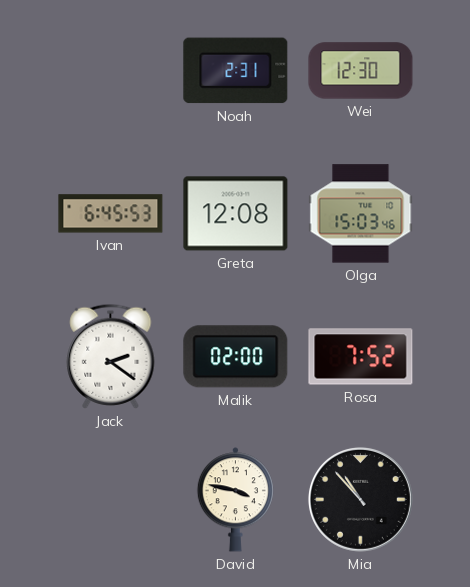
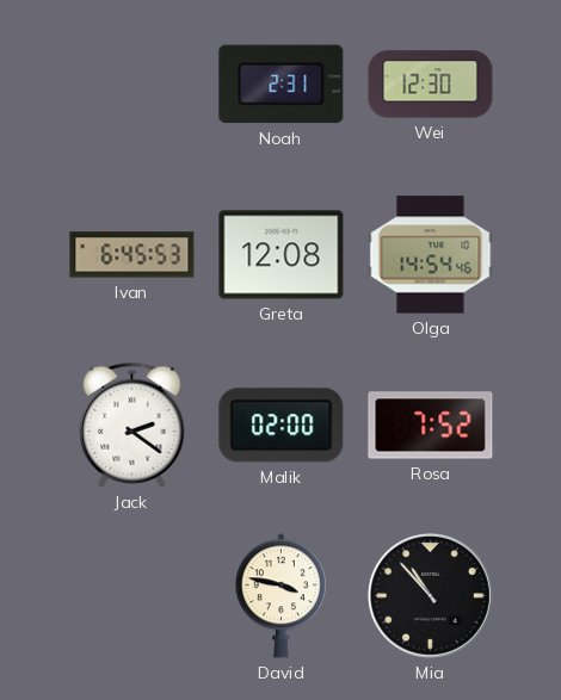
Olga: 15:03 -> 14:54
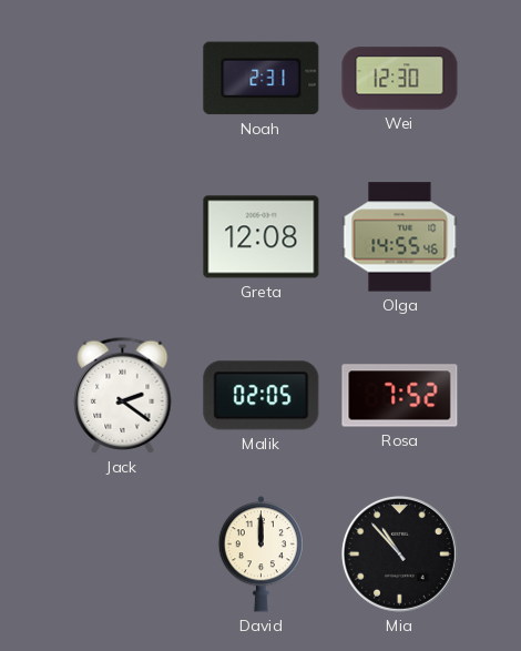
Ivan: 6:45 -> none
Olga: 14:54 -> 14:55
Malik: 02:00 -> 02:05
David: 3:47 -> 12:00
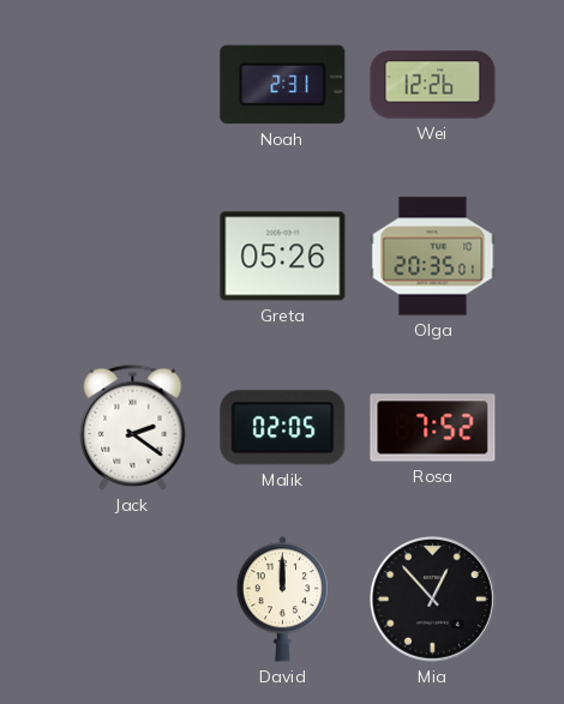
Wei: 12:30 -> 12:26
Greta: 12:08 -> 05:26
Olga: 14:55 -> 20:35
Mia: 10:53 -> 12:53
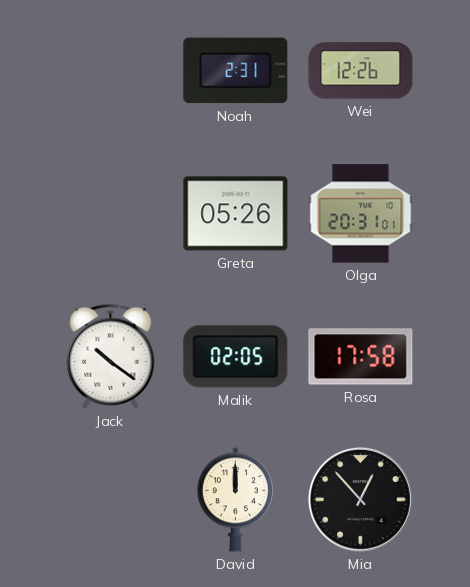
Olga: 20:35 -> 20:31
Jack: 2:21 -> 10:21
Rosa: 7:52 -> 17:58
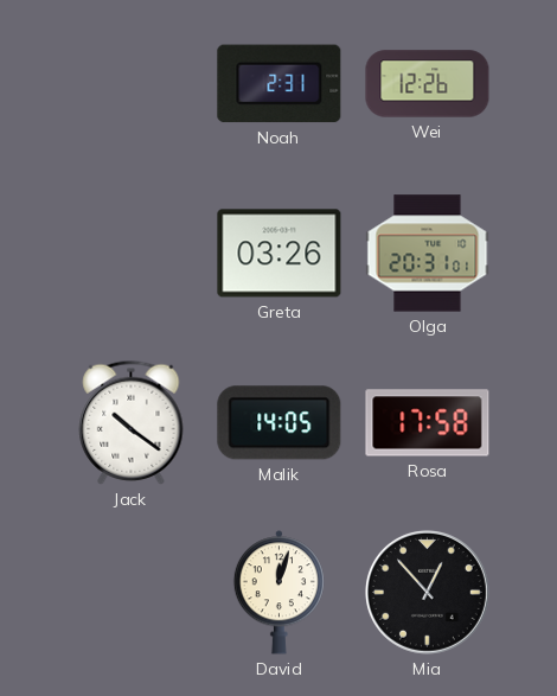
Greta: 05:26 -> 03:26
Malik: 02:05 -> 14:05
David: 12:00 -> 12:03
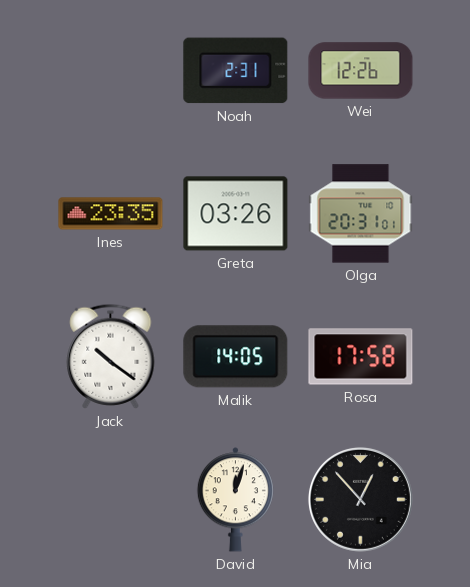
Ines: none -> 23:35
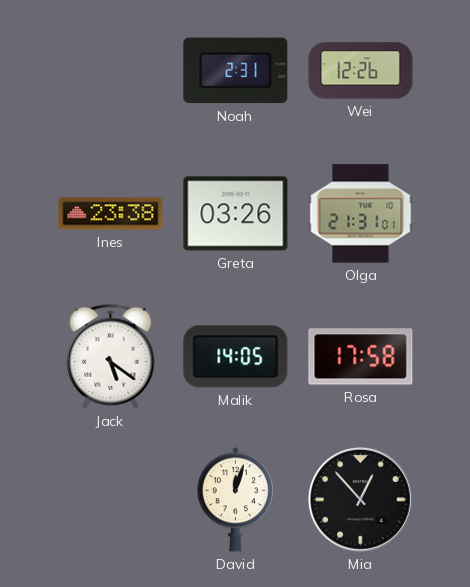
Ines: 23:35 -> 23:38
Olga: 20:31 -> 21:31
Jack: 10:21 -> 5:21
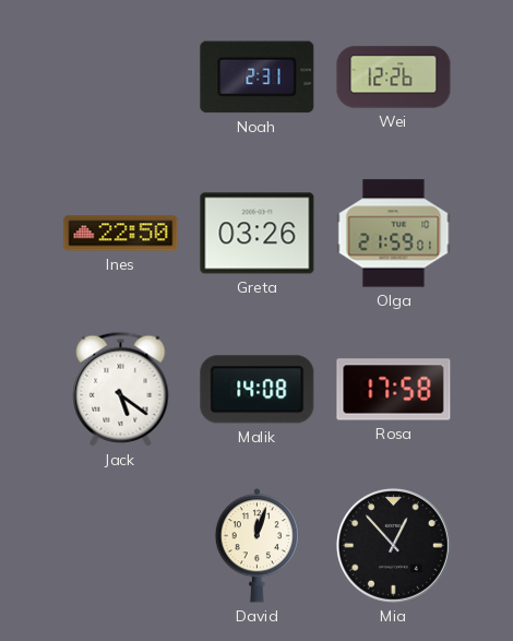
Ines: 23:38 -> 22:50
Olga: 21:31 -> 21:59
Malik: 14:05 -> 14:08
